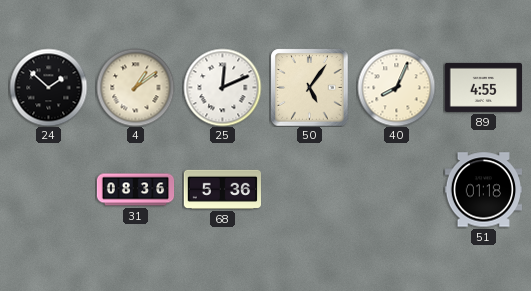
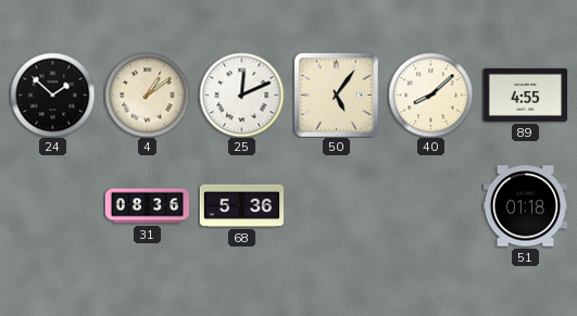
40: 8:04 -> 8:08
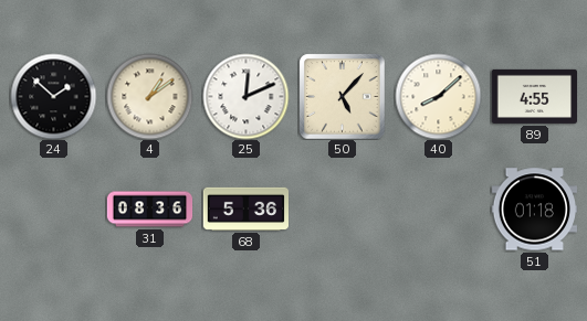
50: 5:06 -> 5:07
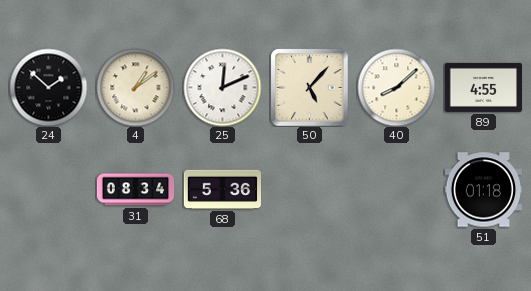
31: 08:36 -> 08:34
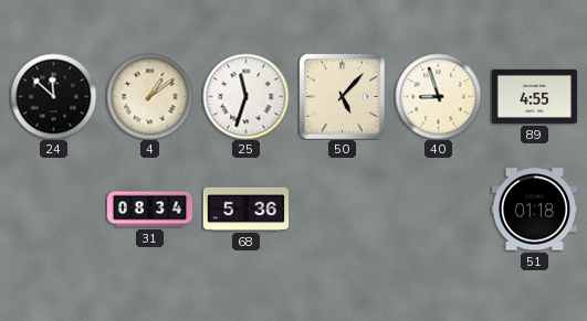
24: 1:52 -> 11:52
25: 12:11 -> 11:33
40: 8:08 -> 8:57
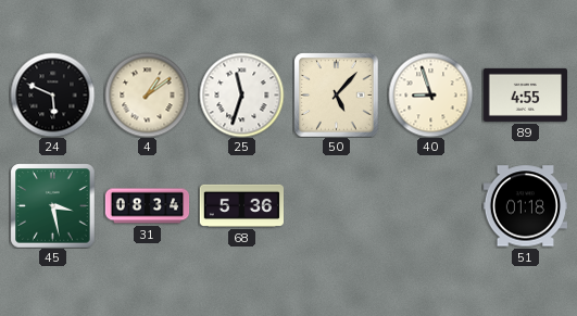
24: 11:52 -> 5:49
45: none -> 3:28
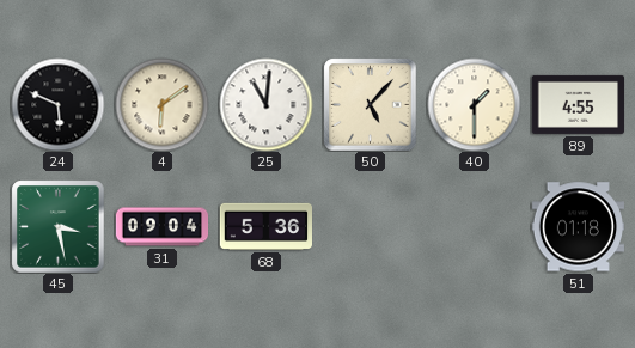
4: 1:09 -> 6:09
25: 11:33 -> 11:01
40: 8:57 -> 1:30
31: 08:34 -> 09:04
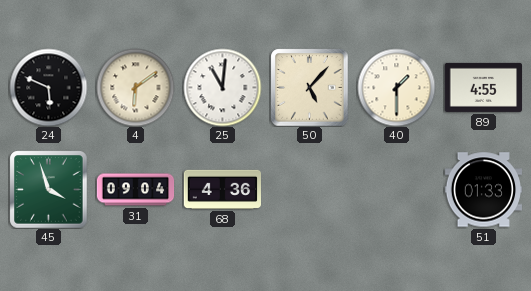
45: 3:28 -> 3:57
68: 5:36 -> 4:36
51: 01:18 -> 01:33
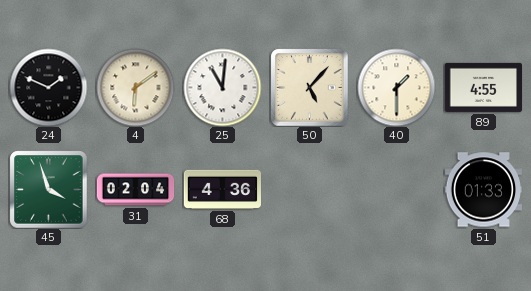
24: 5:49 -> 1:49
31: 09:04 -> 02:04
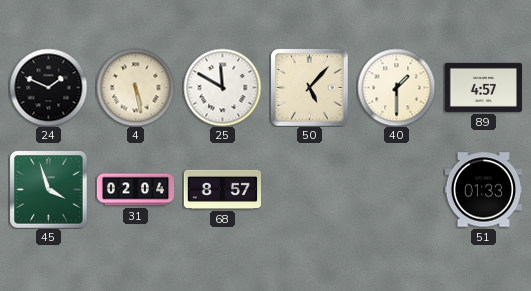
4: 6:09 -> 5:28
25: 11:01 -> 11:50
89: 4:55 -> 4:57
68: 4:36 -> 8:57
